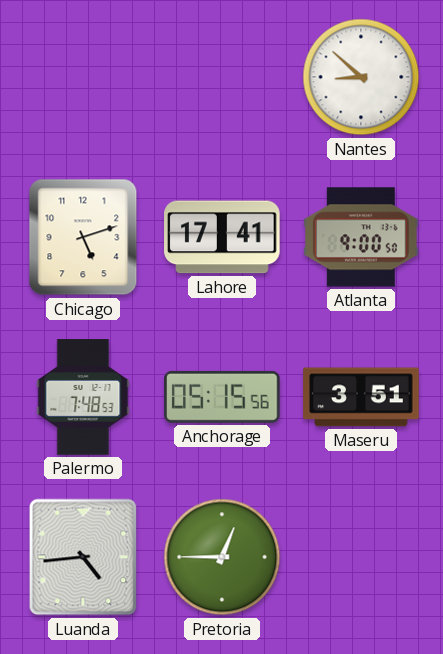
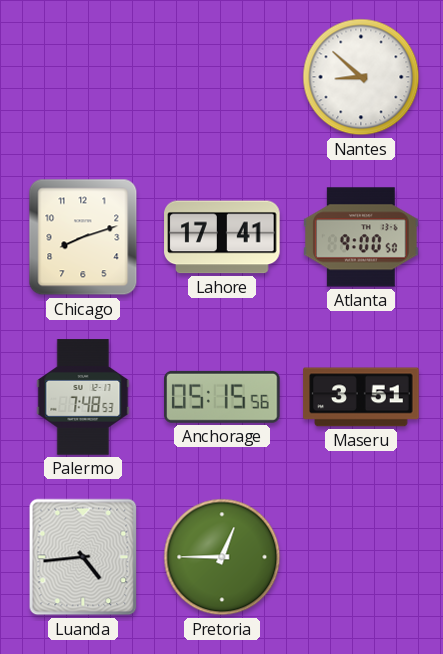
Chicago: 5:12 -> 8:12
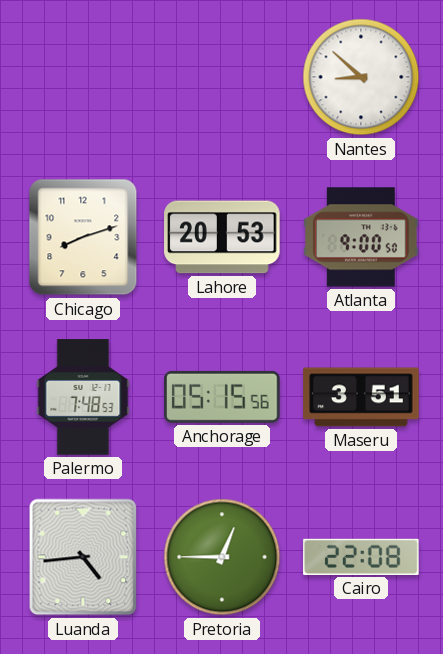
Lahore: 17:41 -> 20:53
Cairo: none -> 22:08
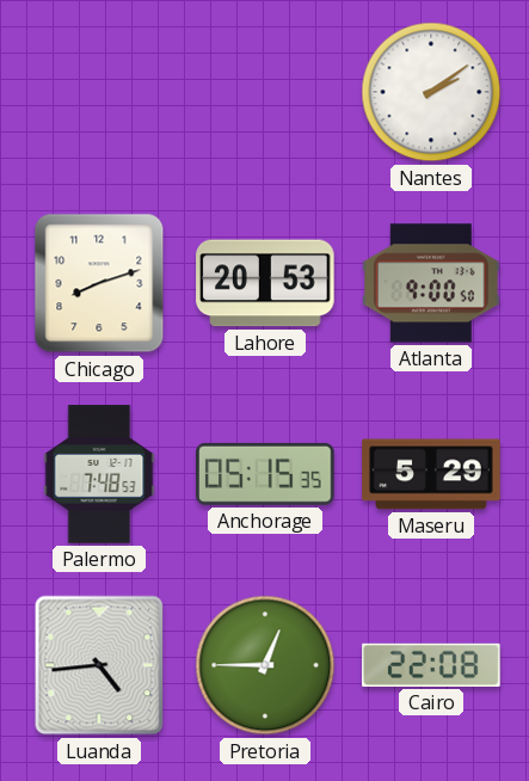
Nantes: 8:52 -> 2:09
Anchorage: 05:15:56 -> 05:15:35
Maseru: 3:51 -> 5:29
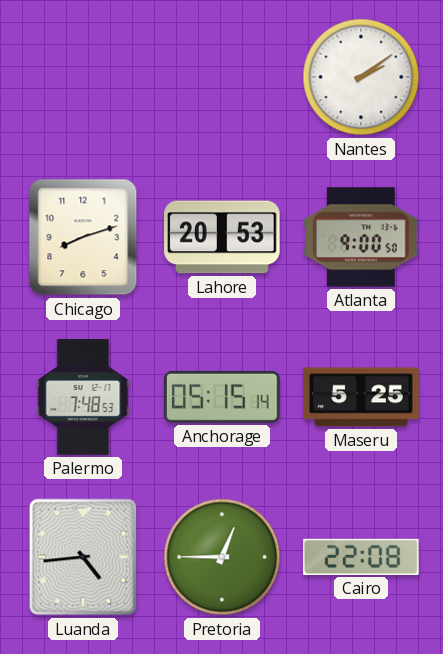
Anchorage: 05:15:35 -> 05:15:14
Maseru: 5:29 -> 5:25
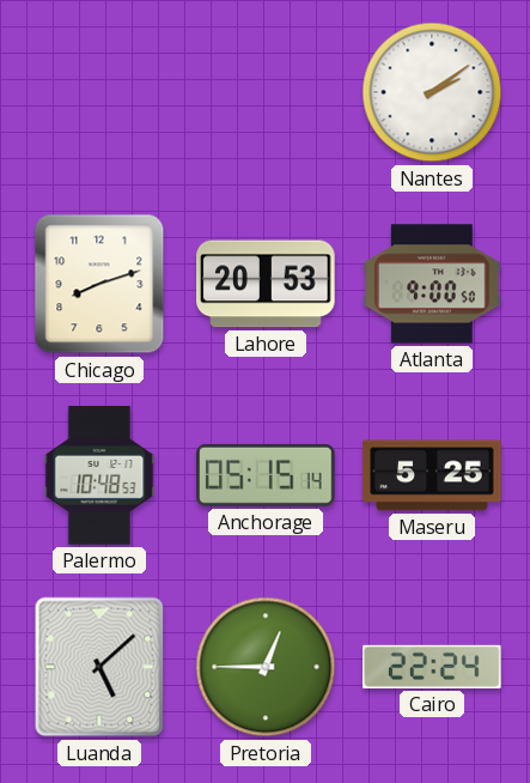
Palermo: 7:48 -> 10:48
Luanda: 4:44 -> 5:08
Cairo: 22:08 -> 22:24
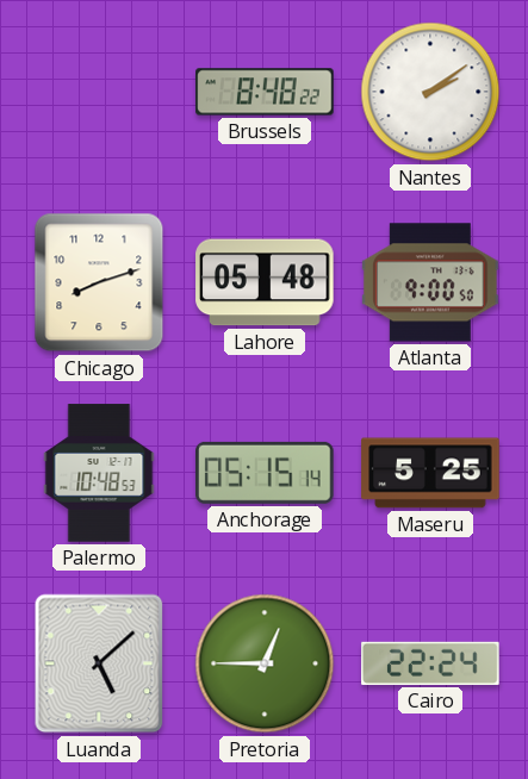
Brussels: none -> 8:48
Lahore: 20:53 -> 05:48
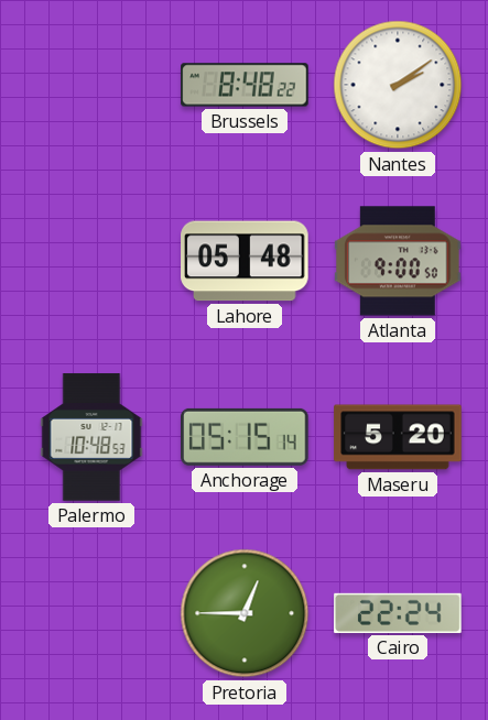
Chicago: 8:12 -> none
Maseru: 5:25 -> 5:20
Luanda: 5:08 -> none
